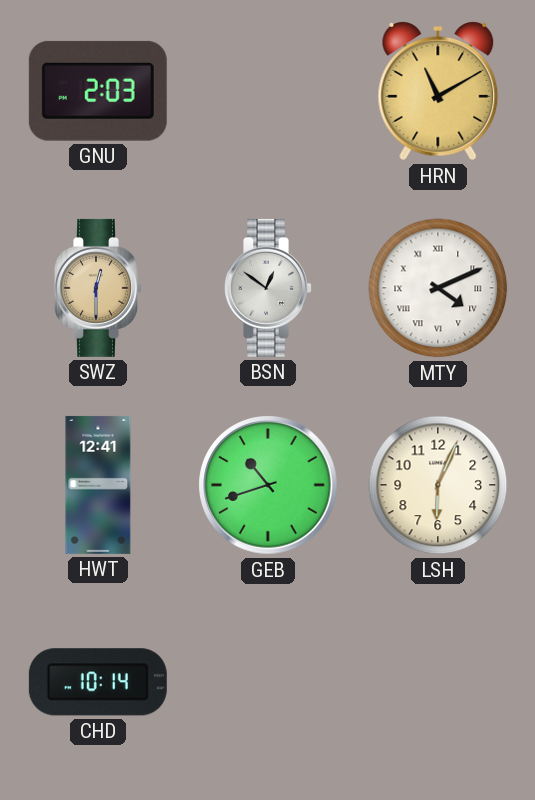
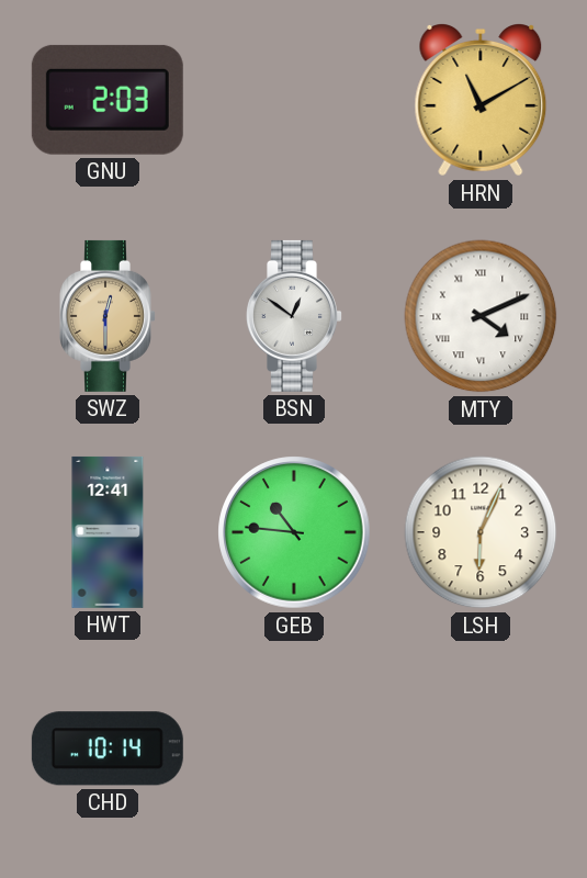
GEB: 10:42 -> 10:46
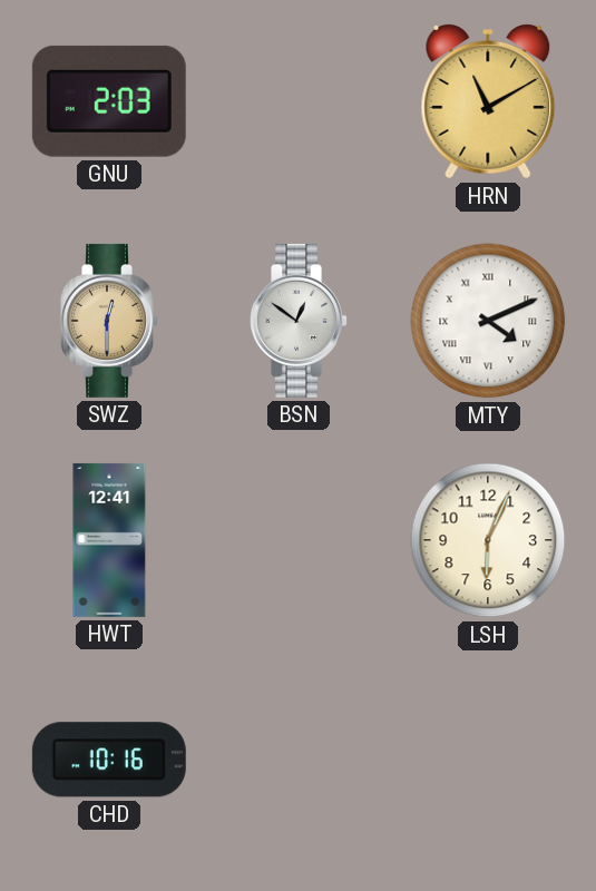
GEB: 10:46 -> none
CHD: 10:14 -> 10:16
